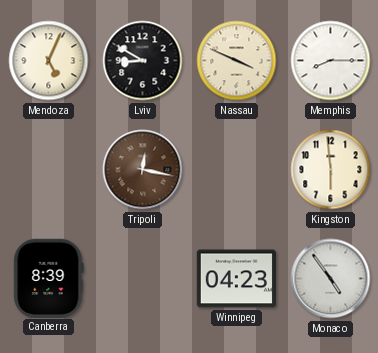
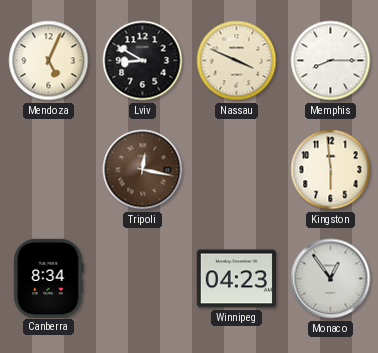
Canberra: 8:39 -> 8:34
Monaco: 4:54 -> 12:54
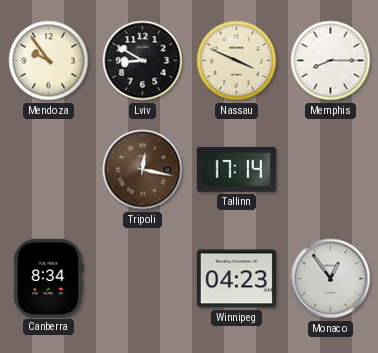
Mendoza: 5:04 -> 9:54
Tallinn: none -> 17:14
Kingston: 5:59 -> none
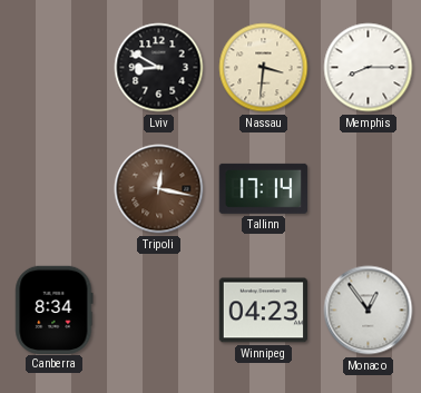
Mendoza: 9:54 -> none
Nassau: 3:49 -> 3:31
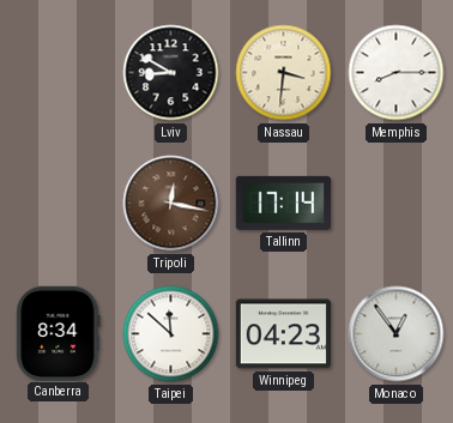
Taipei: none -> 11:52
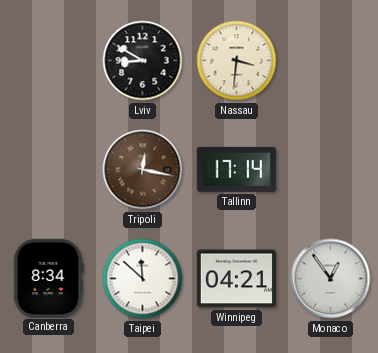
Memphis: 8:15 -> none
Winnipeg: 04:23 -> 04:21
